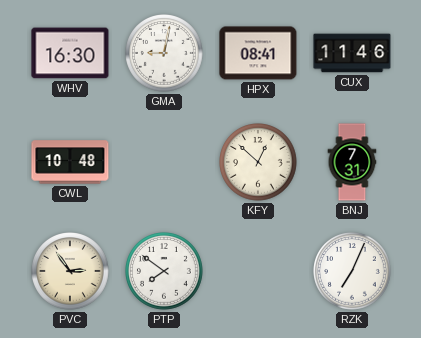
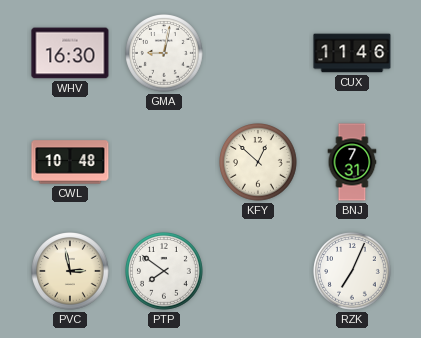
HPX: 08:41 -> none
PVC: 2:54 -> 2:58
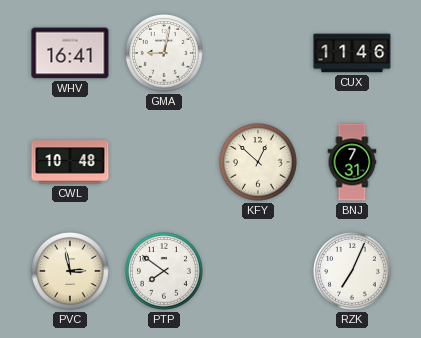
WHV: 16:30 -> 16:41
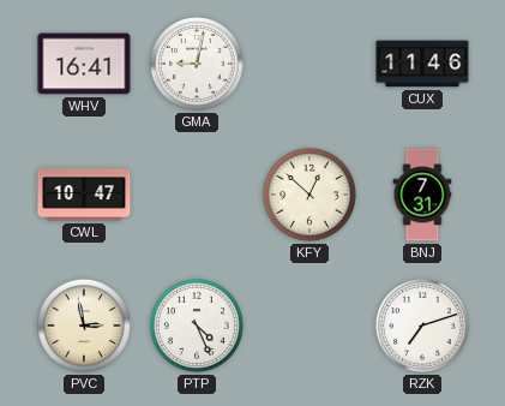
CWL: 10:48 -> 10:47
PTP: 7:51 -> 4:26
RZK: 7:04 -> 7:12
